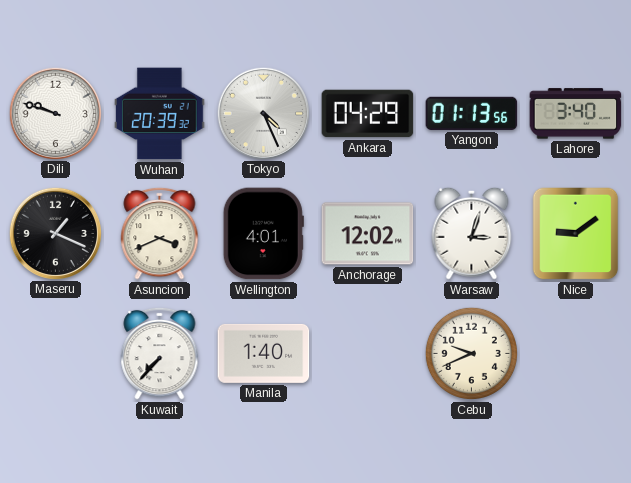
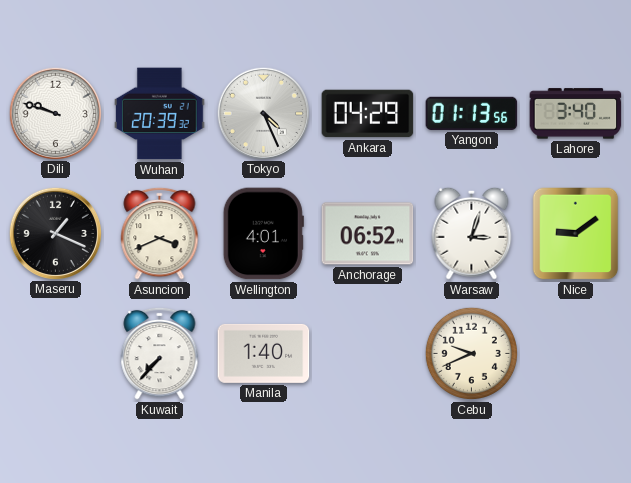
Anchorage: 12:02 -> 06:52
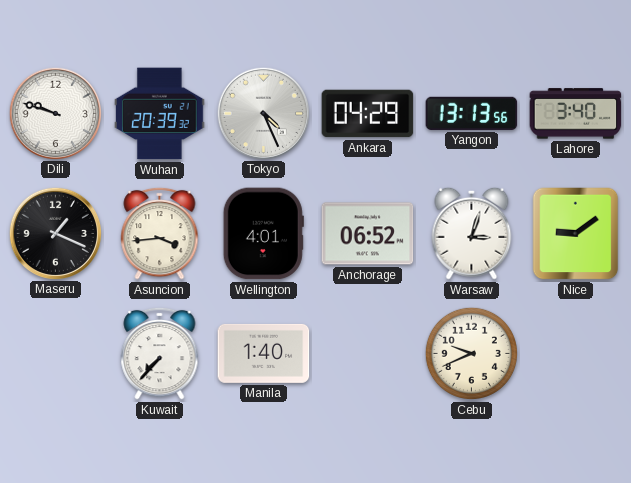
Yangon: 01:13 -> 13:13
Asuncion: 3:41 -> 3:44
